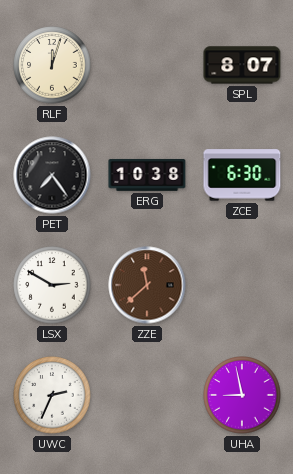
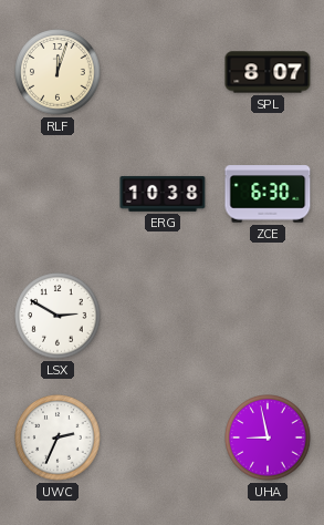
PET: 7:24 -> none
ZZE: 11:38 -> none
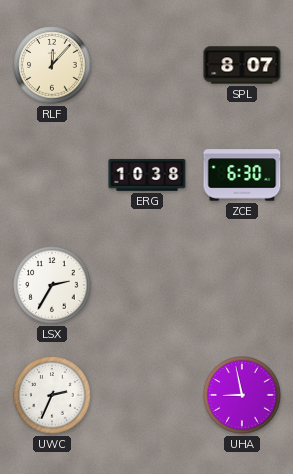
RLF: 12:03 -> 12:07
LSX: 2:50 -> 2:35
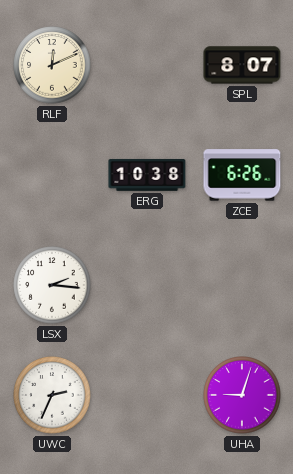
RLF: 12:07 -> 12:11
ZCE: 6:30 -> 6:26
LSX: 2:35 -> 2:16
UHA: 8:58 -> 9:03
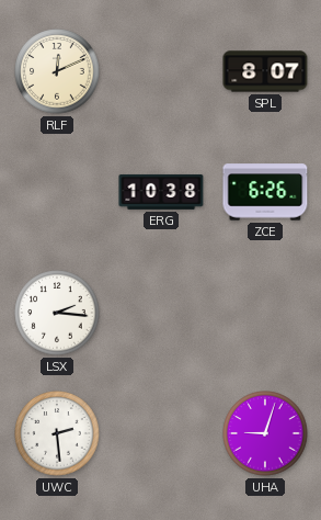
UWC: 2:34 -> 2:29
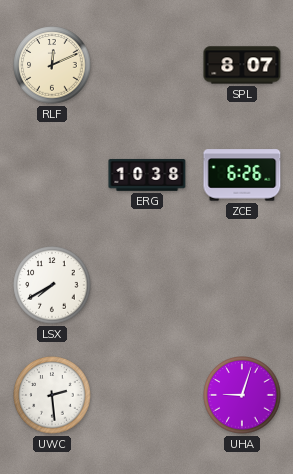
LSX: 2:16 -> 7:40
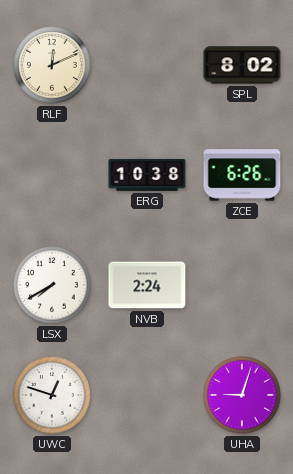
SPL: 8:07 -> 8:02
NVB: none -> 2:24
UWC: 2:29 -> 12:48
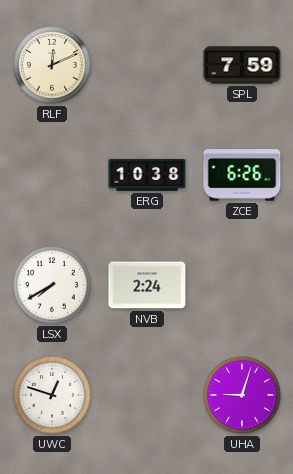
SPL: 8:02 -> 7:59
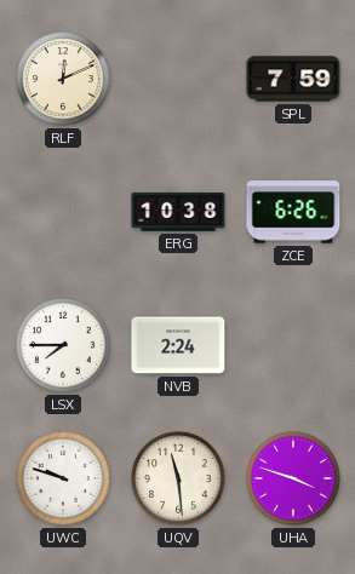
LSX: 7:40 -> 7:45
UWC: 12:48 -> 9:48
UQV: none -> 11:29
UHA: 9:03 -> 3:48
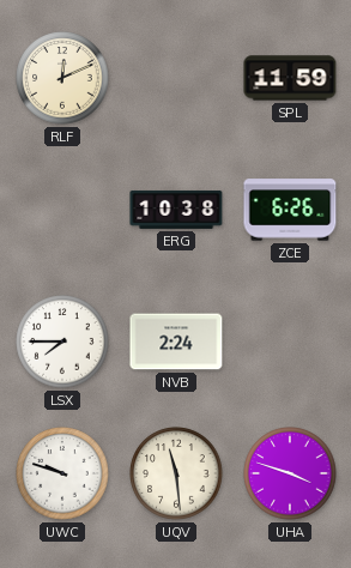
SPL: 7:59 -> 11:59
